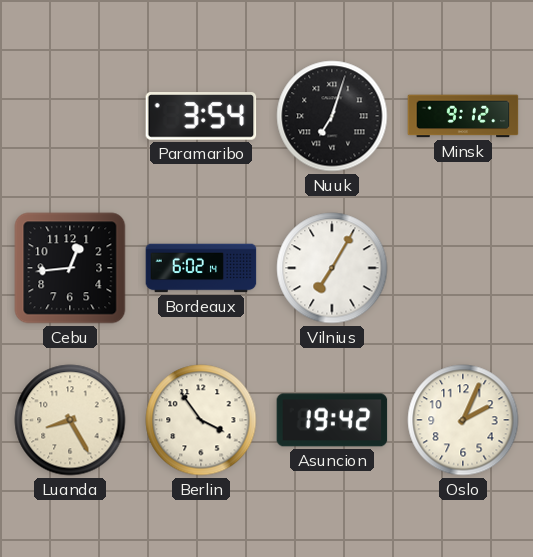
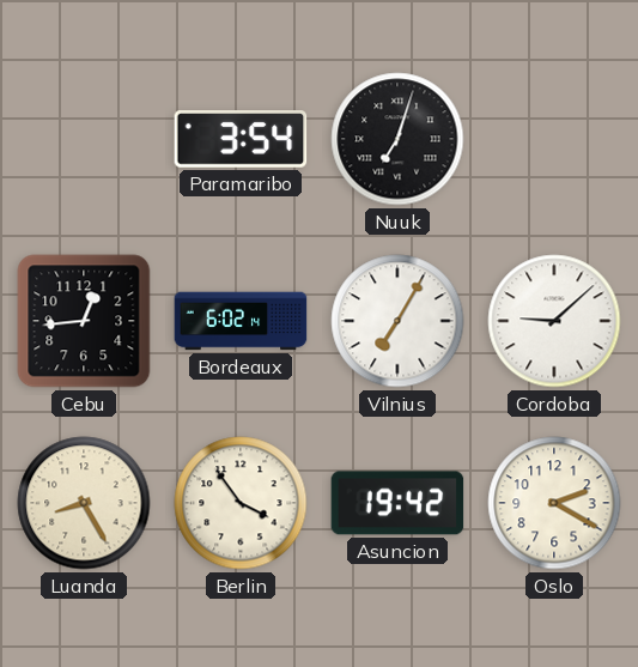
Minsk: 9:12 -> none
Cordoba: none -> 9:08
Oslo: 2:04 -> 2:20
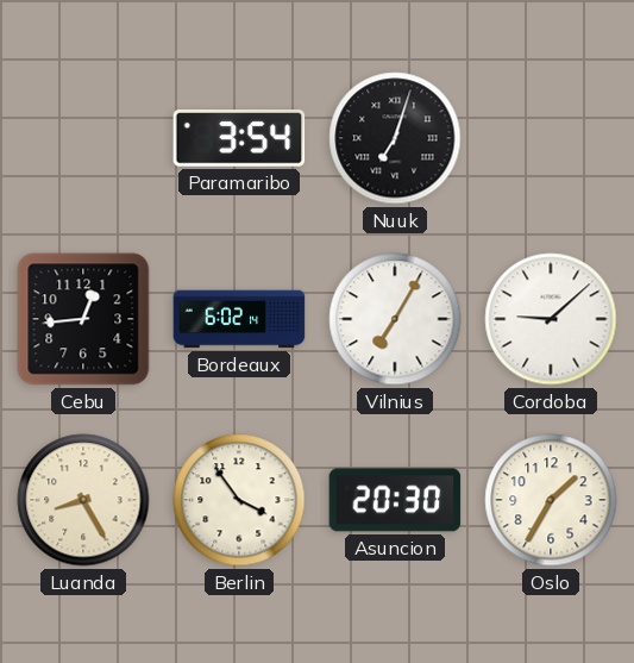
Asuncion: 19:42 -> 20:30
Oslo: 2:20 -> 1:35
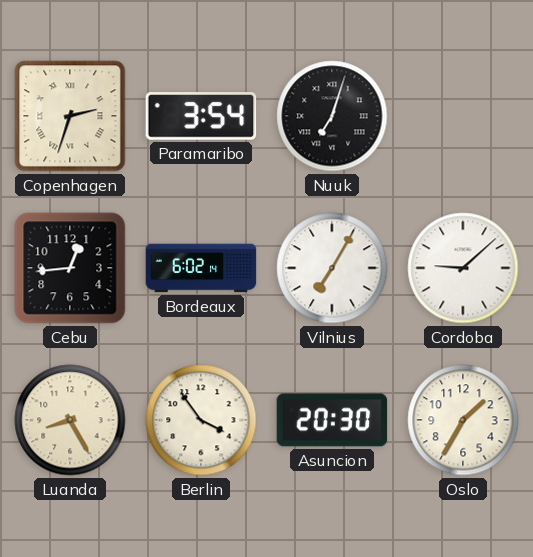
Copenhagen: none -> 2:33
